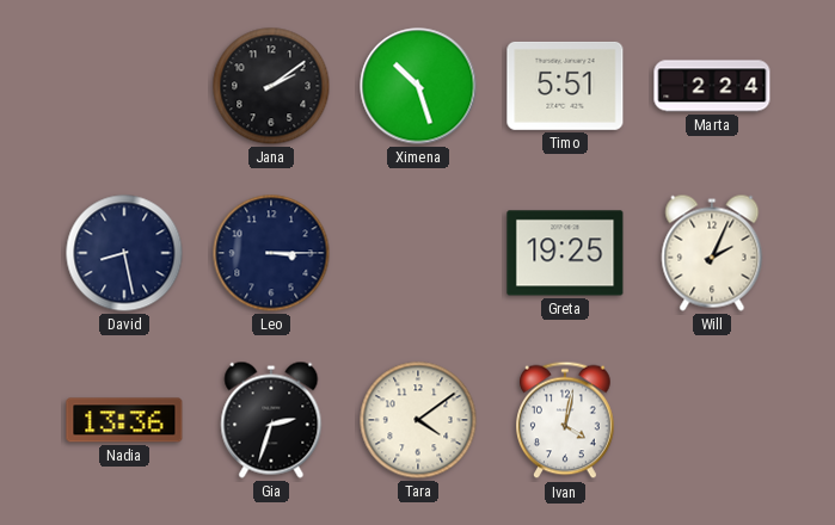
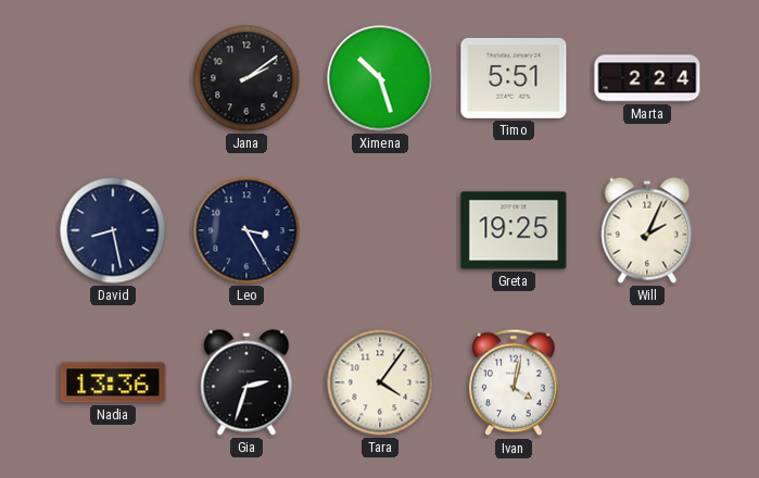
Leo: 3:15 -> 3:25
Tara: 4:09 -> 4:06
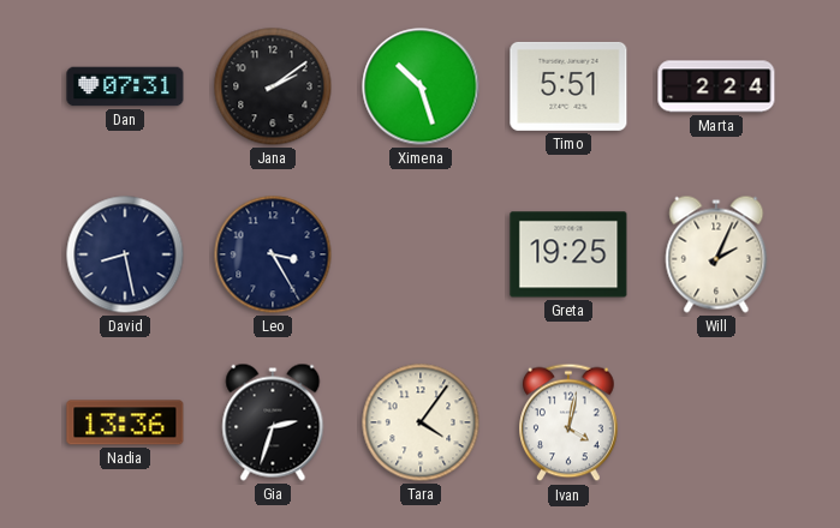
Dan: none -> 07:31
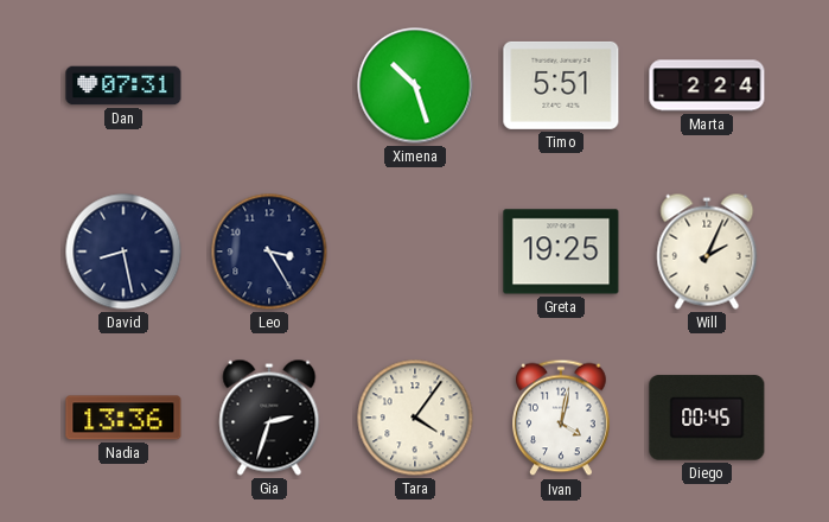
Jana: 2:09 -> none
Diego: none -> 00:45
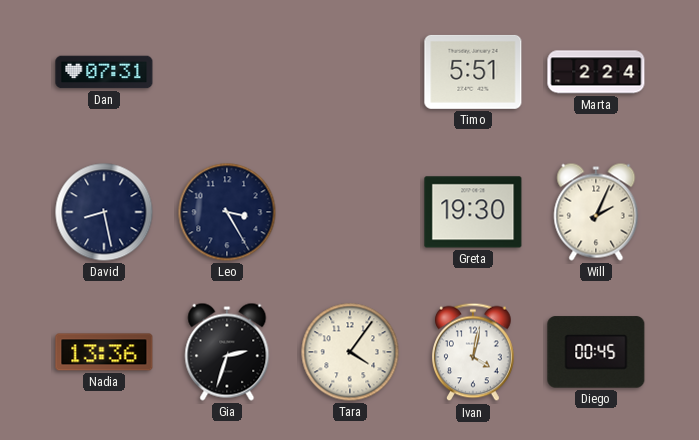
Ximena: 10:27 -> none
Greta: 19:25 -> 19:30
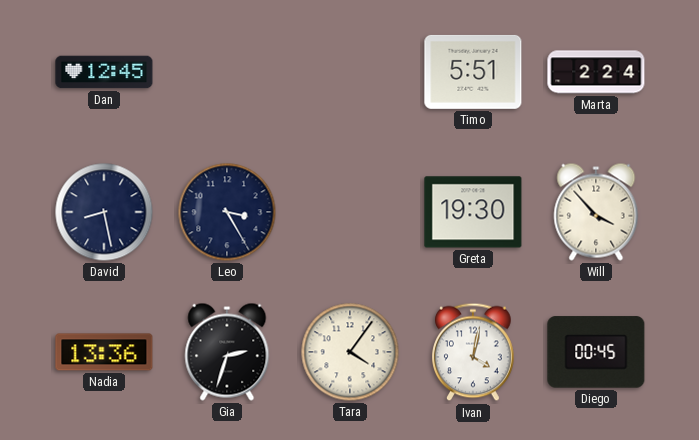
Dan: 07:31 -> 12:45
Will: 2:04 -> 3:53
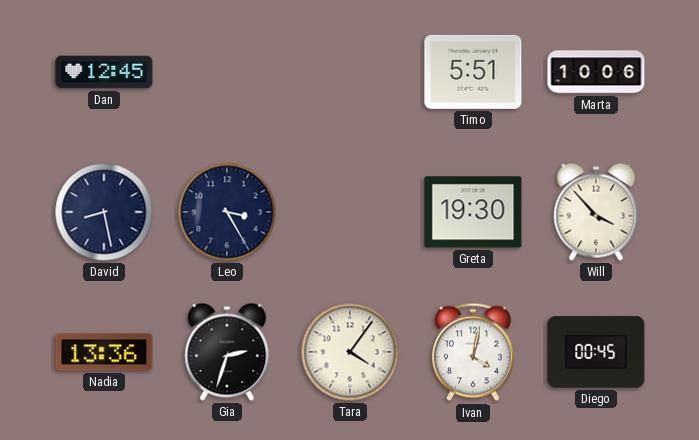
Marta: 2:24 -> 10:06
